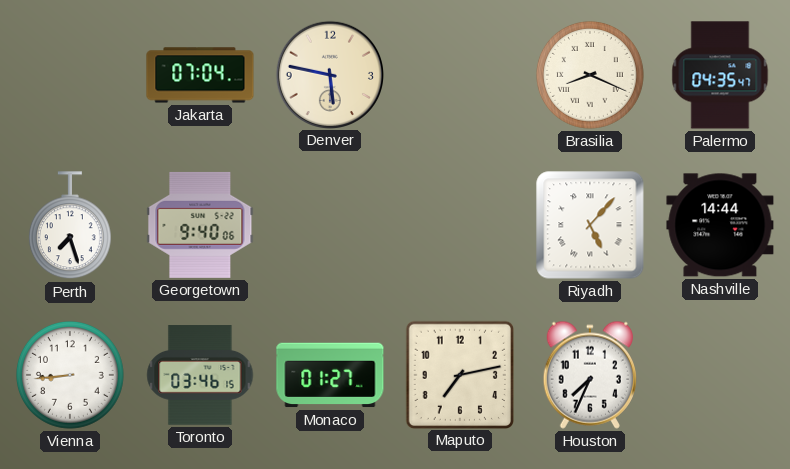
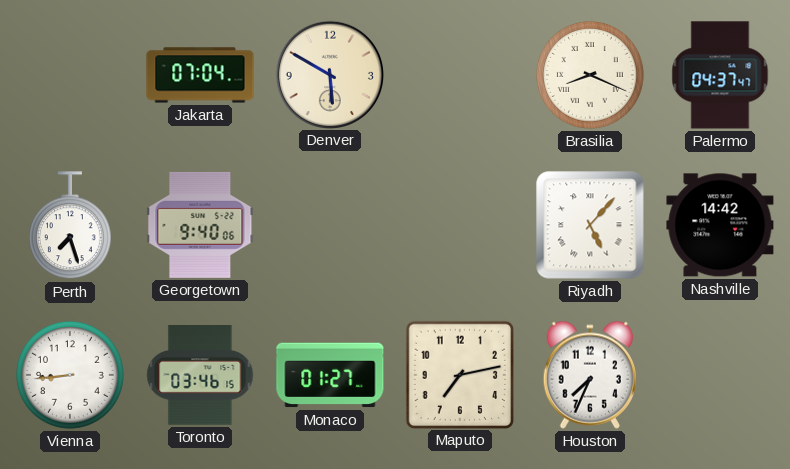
Denver: 5:47 -> 5:50
Palermo: 04:35 -> 04:37
Nashville: 14:44 -> 14:42
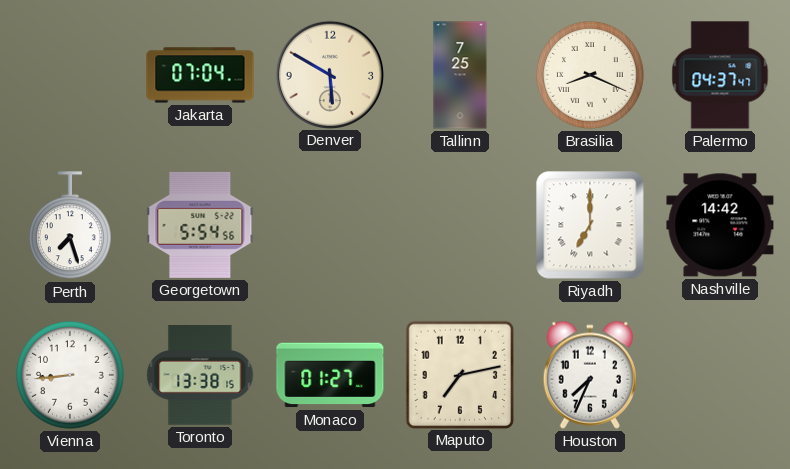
Tallinn: none -> 7:25
Georgetown: 9:40 -> 5:54
Riyadh: 5:07 -> 7:00
Toronto: 03:46 -> 13:38
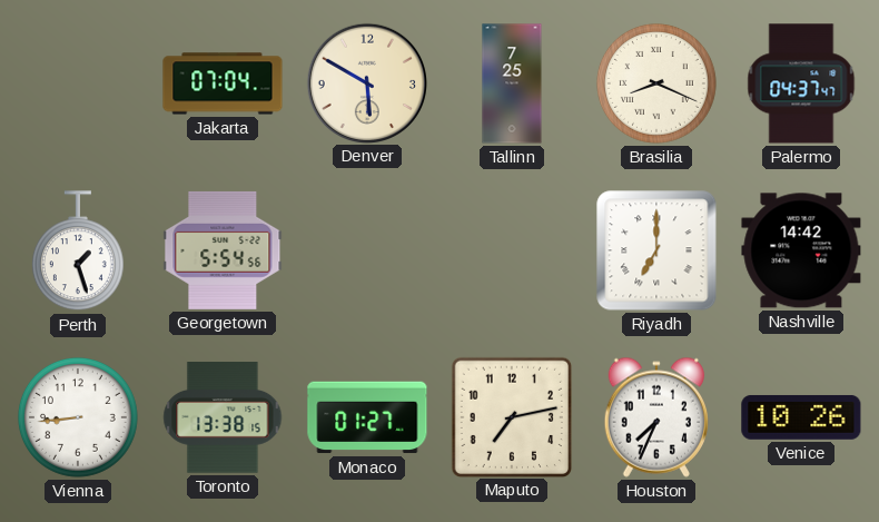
Perth: 7:27 -> 1:27
Venice: none -> 10:26
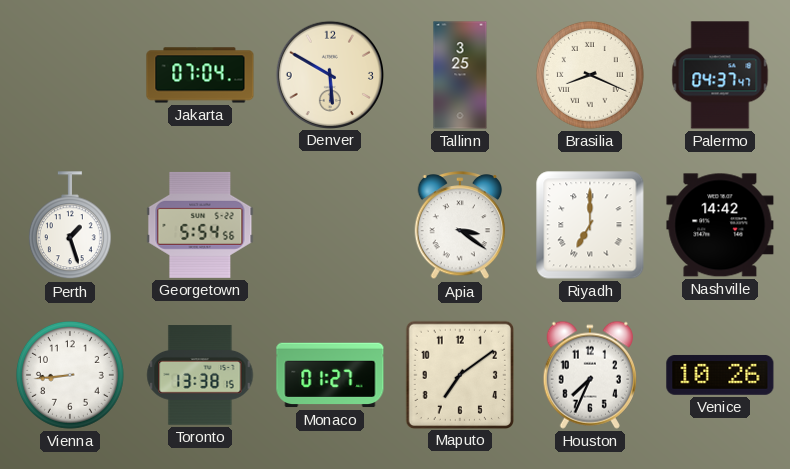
Tallinn: 7:25 -> 3:25
Apia: none -> 3:21
Maputo: 7:13 -> 7:09
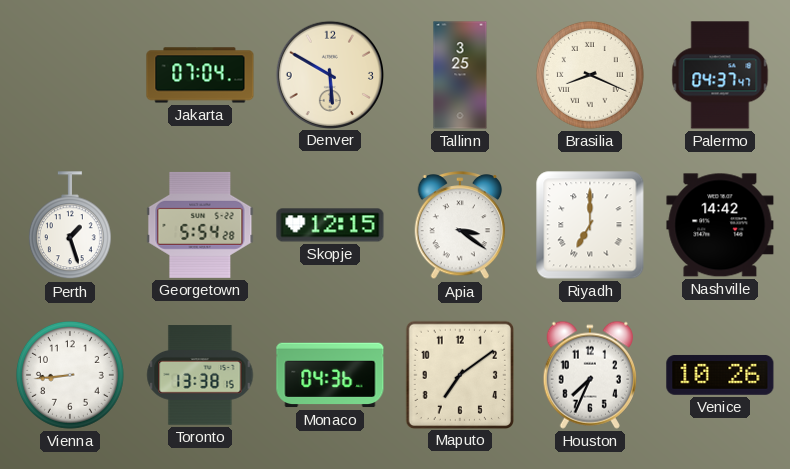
Georgetown: 5:54:56 -> 5:54:28
Skopje: none -> 12:15
Monaco: 01:27 -> 04:36
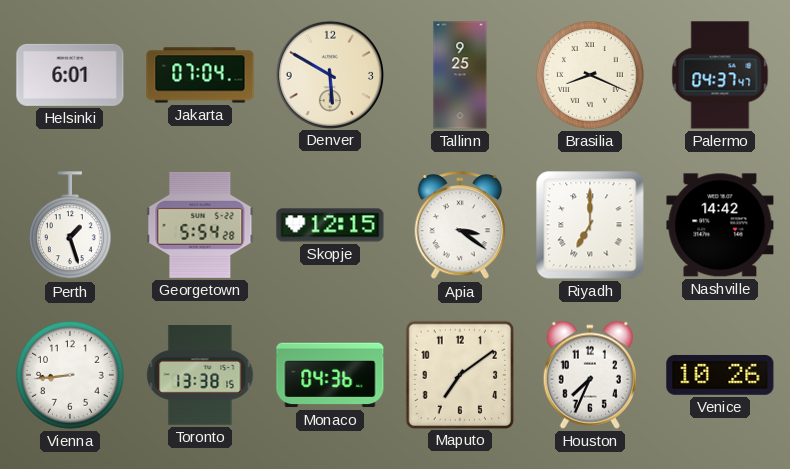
Helsinki: none -> 6:01
Tallinn: 3:25 -> 9:25
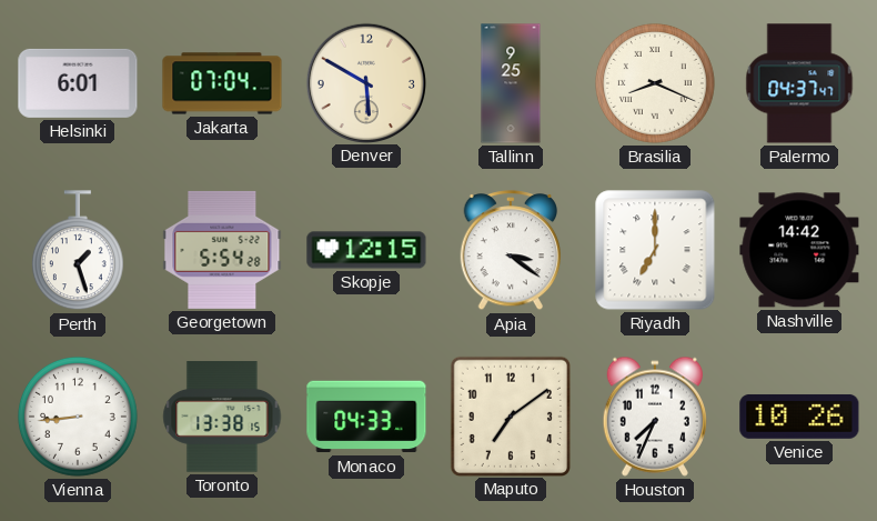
Monaco: 04:36 -> 04:33
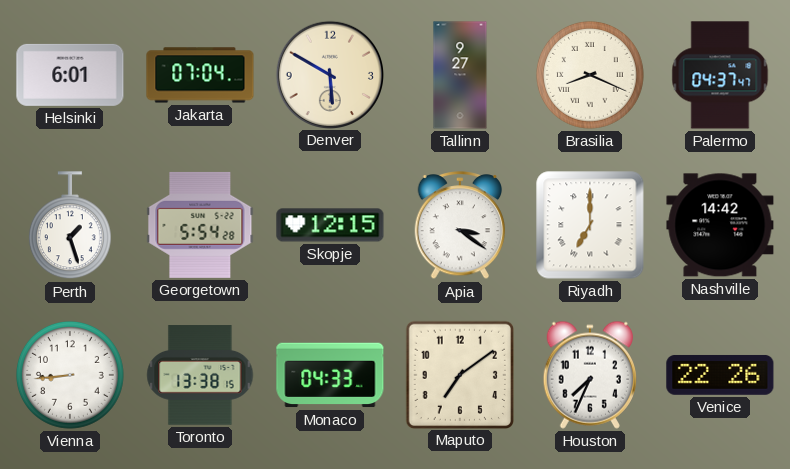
Tallinn: 9:25 -> 9:27
Venice: 10:26 -> 22:26
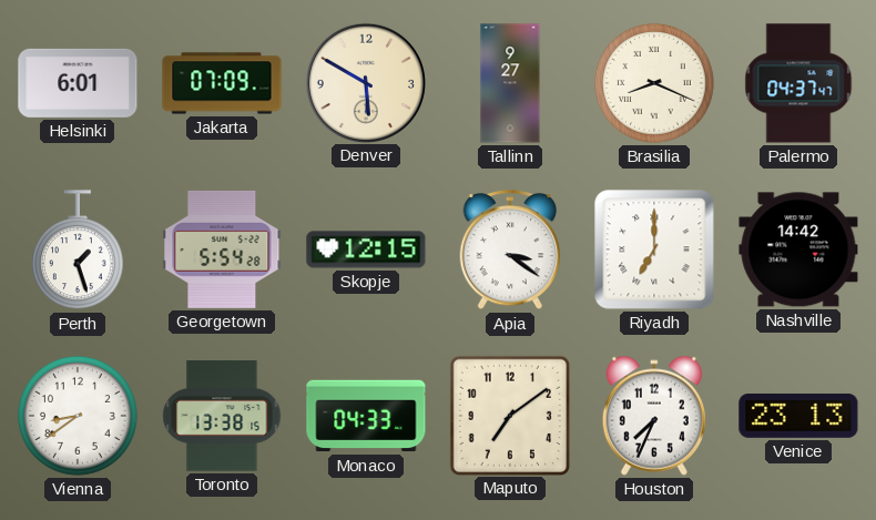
Jakarta: 07:04 -> 07:09
Vienna: 8:44 -> 8:39
Venice: 22:26 -> 23:13
